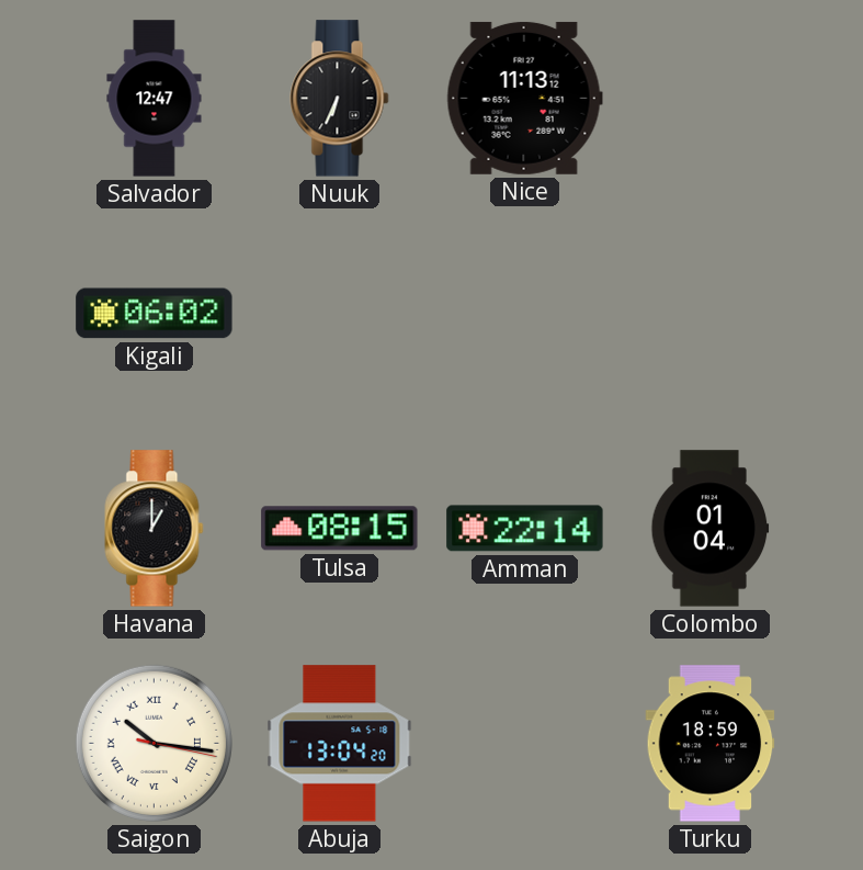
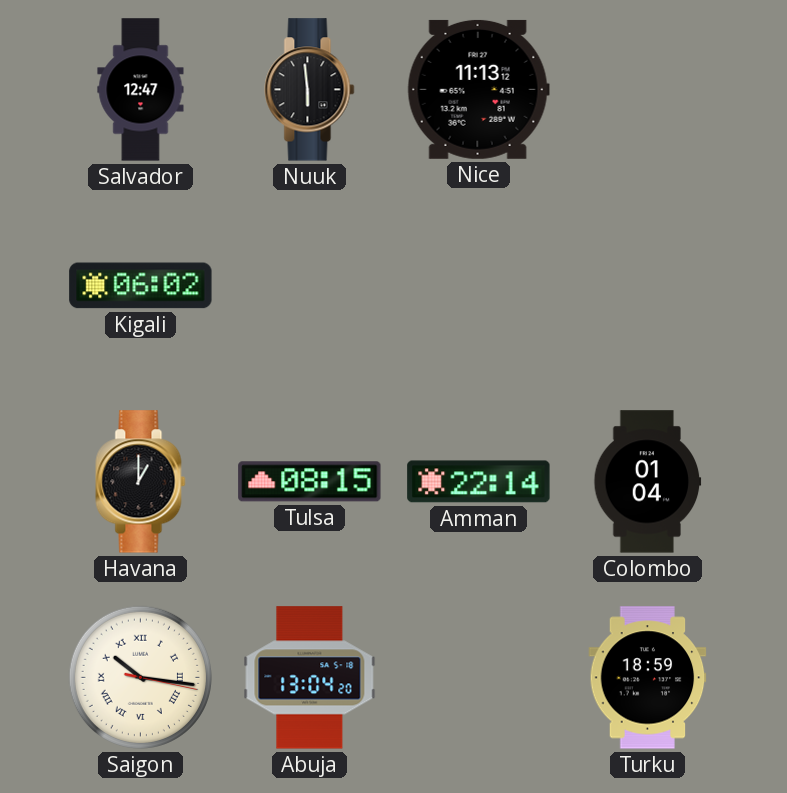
Nuuk: 6:34 -> 5:59
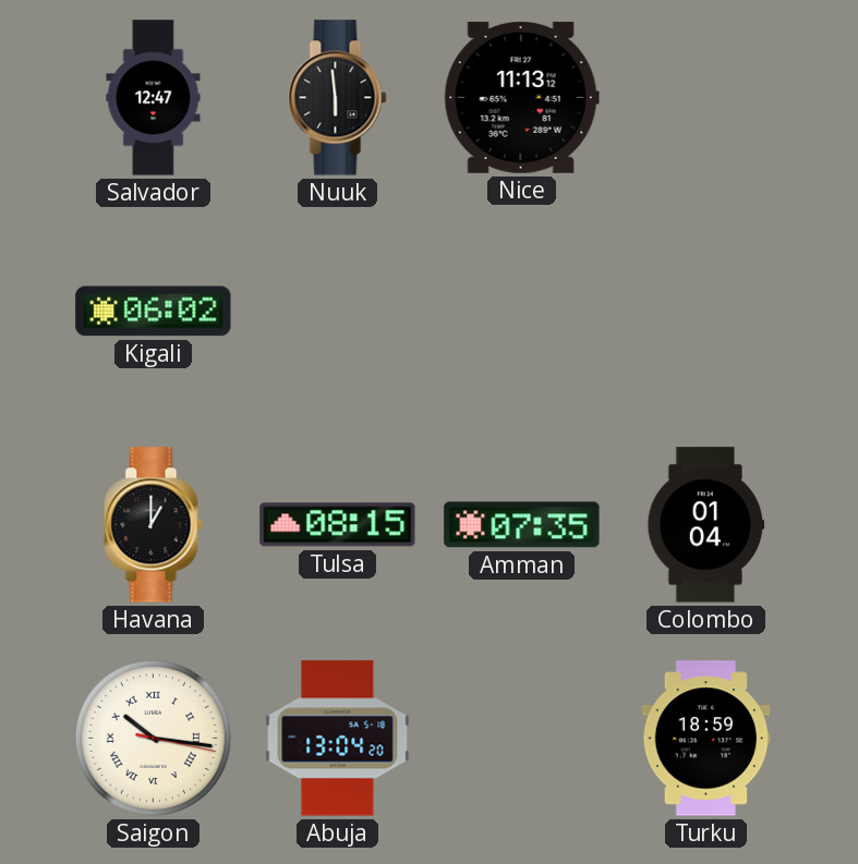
Amman: 22:14 -> 07:35
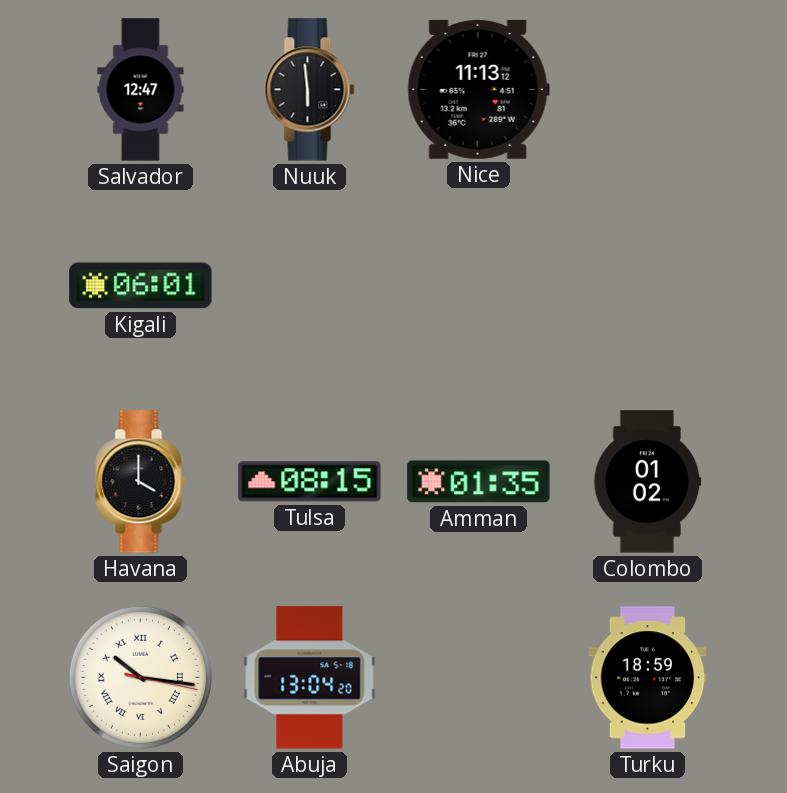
Kigali: 06:02 -> 06:01
Havana: 1:00 -> 4:00
Amman: 07:35 -> 01:35
Colombo: 01:04 -> 01:02
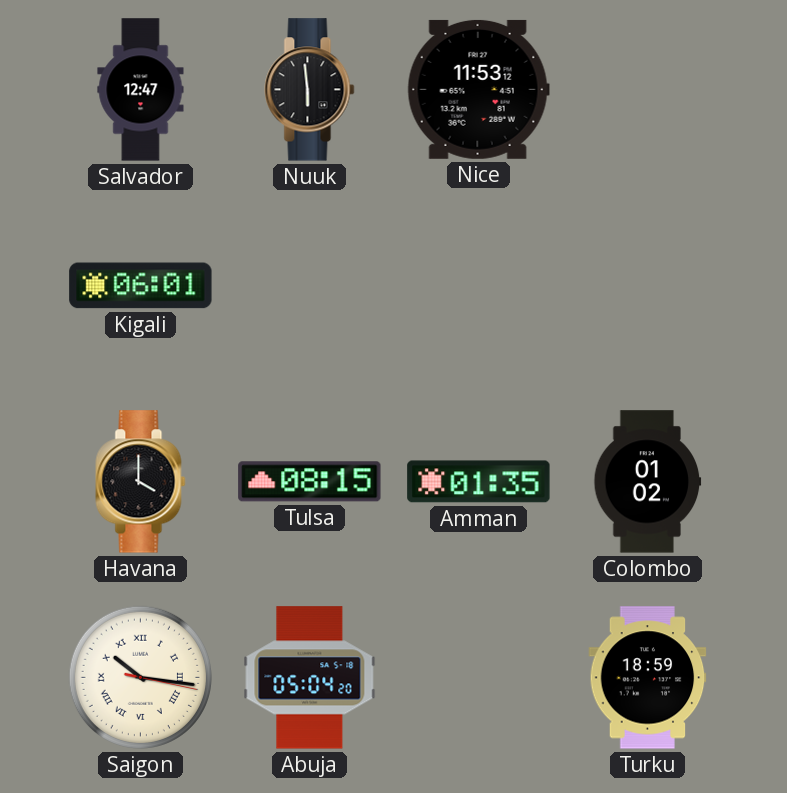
Nice: 11:13 -> 11:53
Abuja: 13:04 -> 05:04
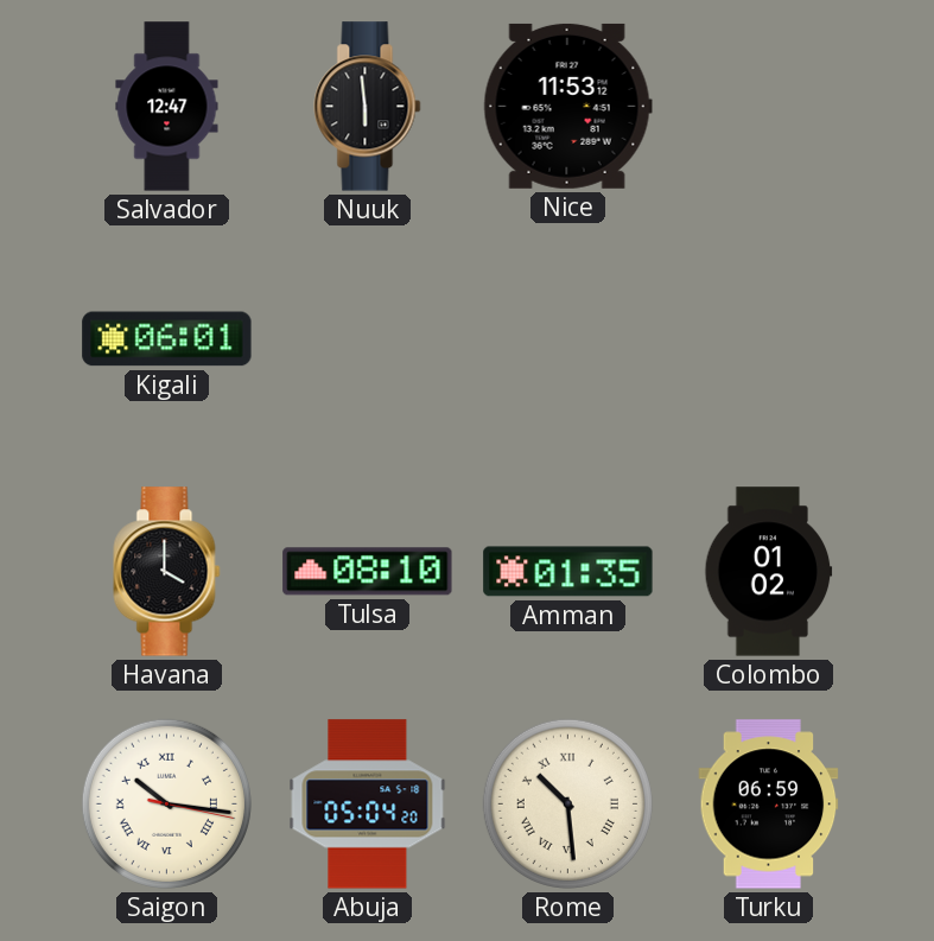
Tulsa: 08:15 -> 08:10
Rome: none -> 10:29
Turku: 18:59 -> 06:59
